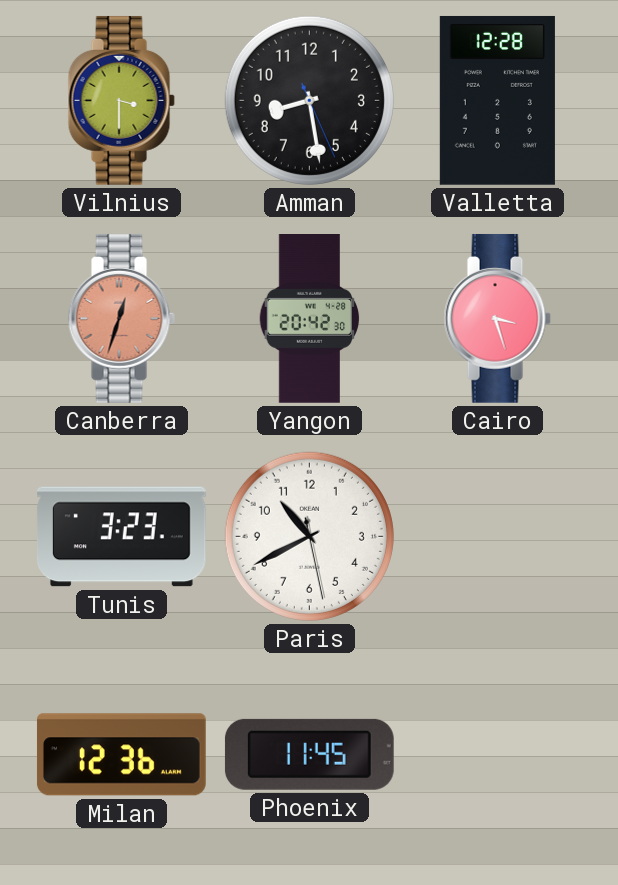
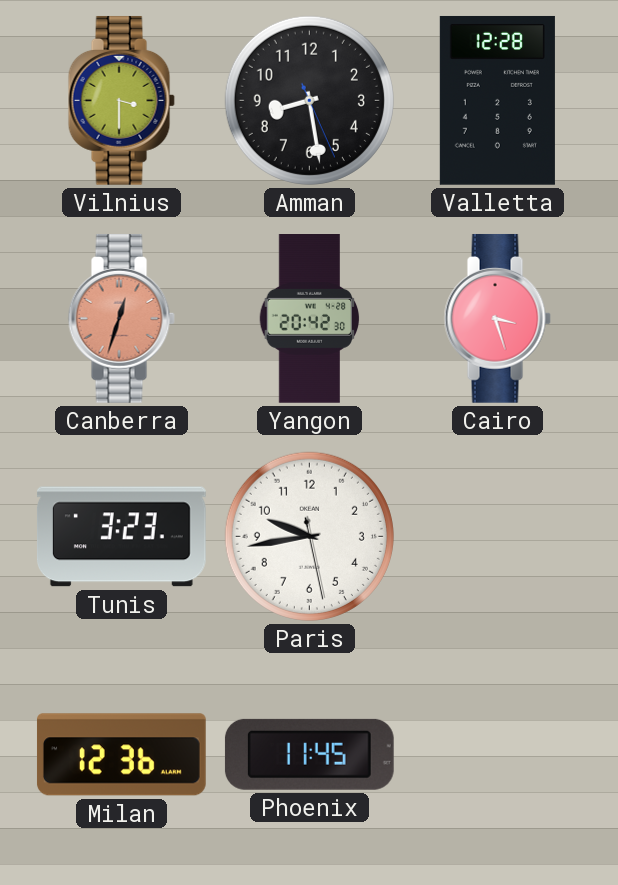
Paris: 10:40 -> 9:43
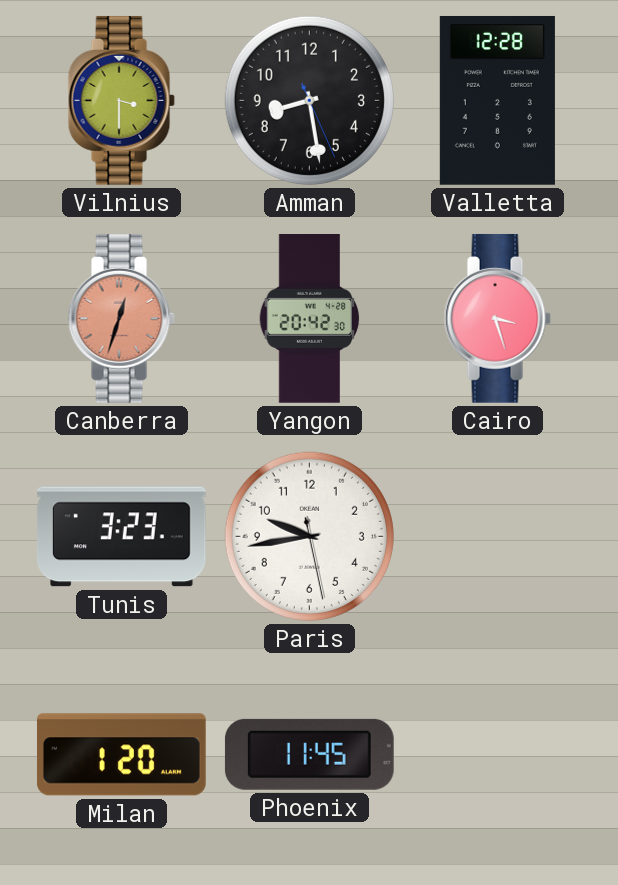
Milan: 12:36 -> 1:20
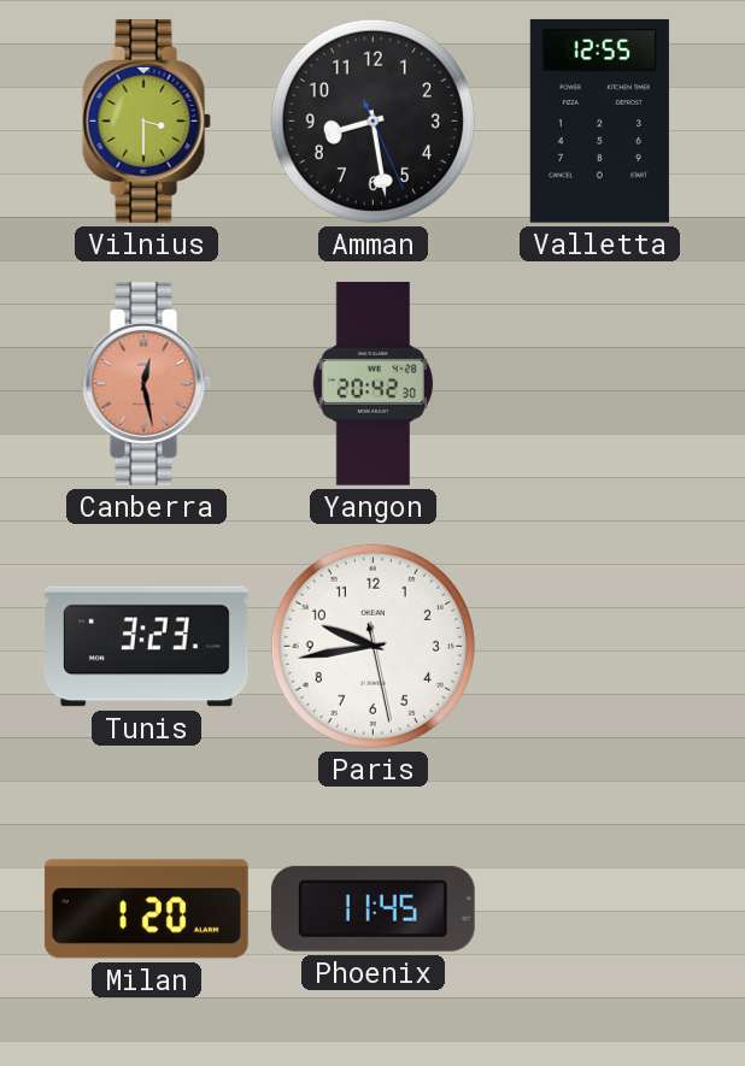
Valletta: 12:28 -> 12:55
Canberra: 12:33 -> 12:28
Cairo: 3:27 -> none
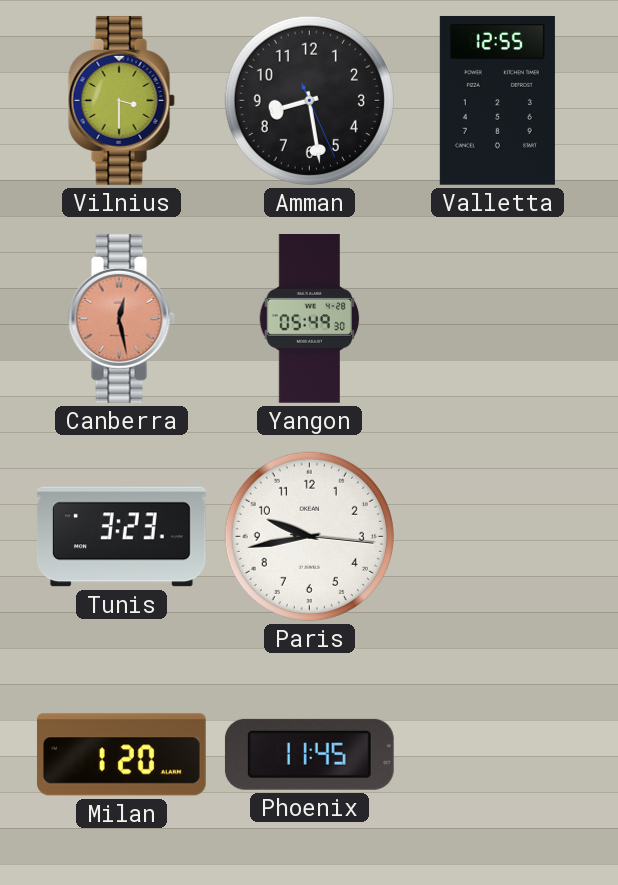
Yangon: 20:42 -> 05:49
Paris: 9:43:28 -> 9:43:16
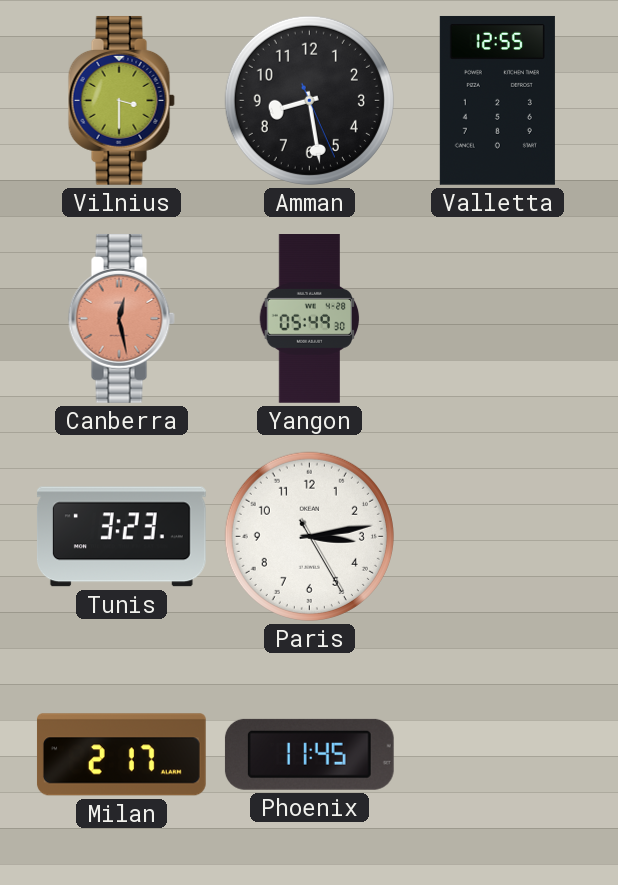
Paris: 9:43 -> 3:13
Milan: 1:20 -> 2:17
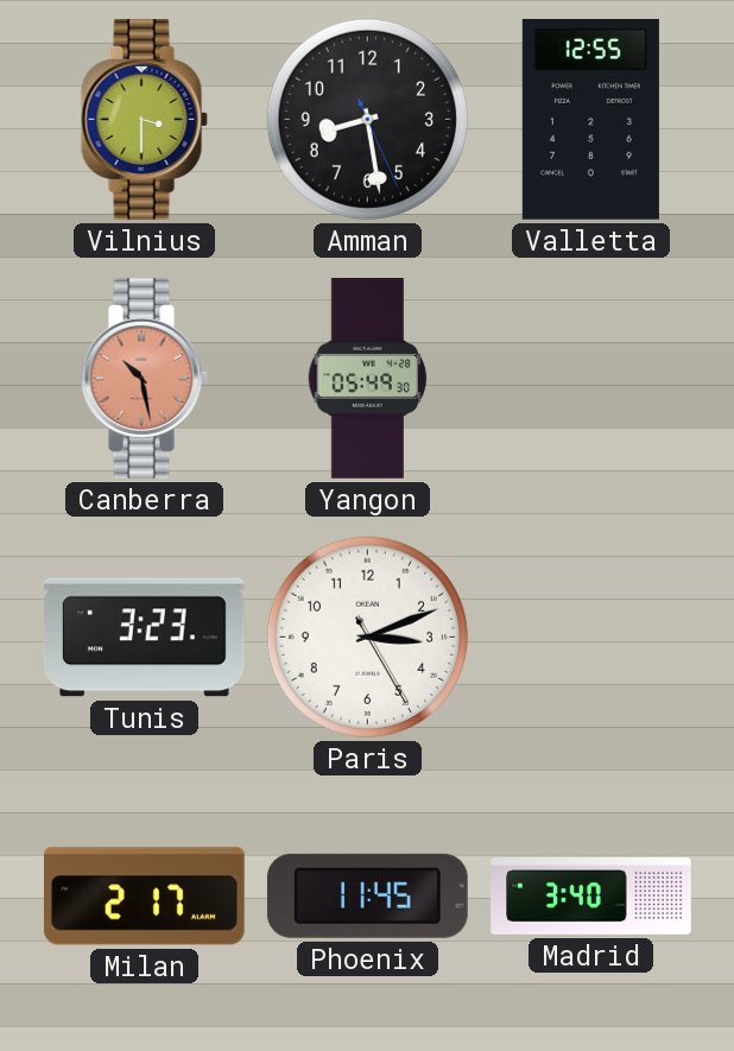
Canberra: 12:28 -> 10:28
Paris: 3:13 -> 3:11
Madrid: none -> 3:40
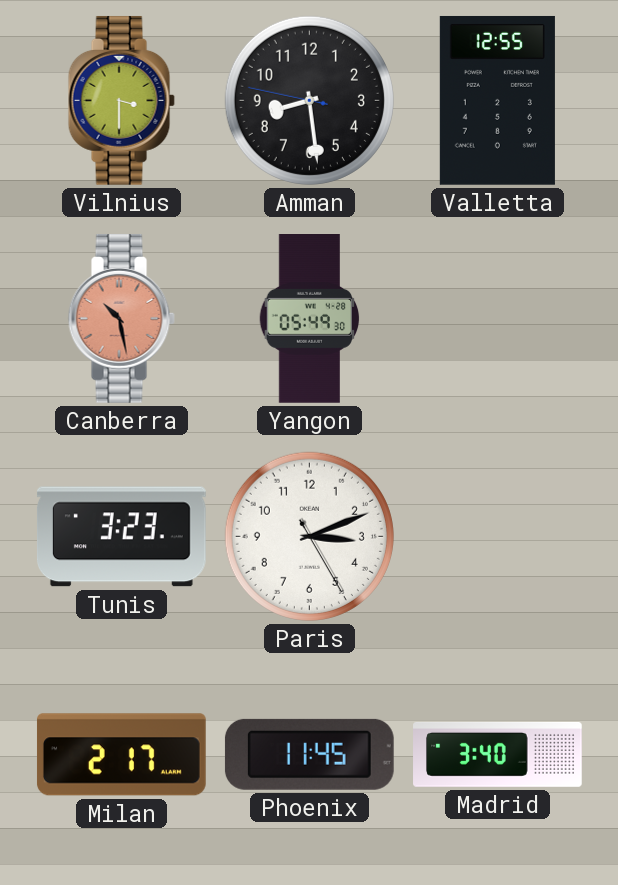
Amman: 8:28:26 -> 8:28:47
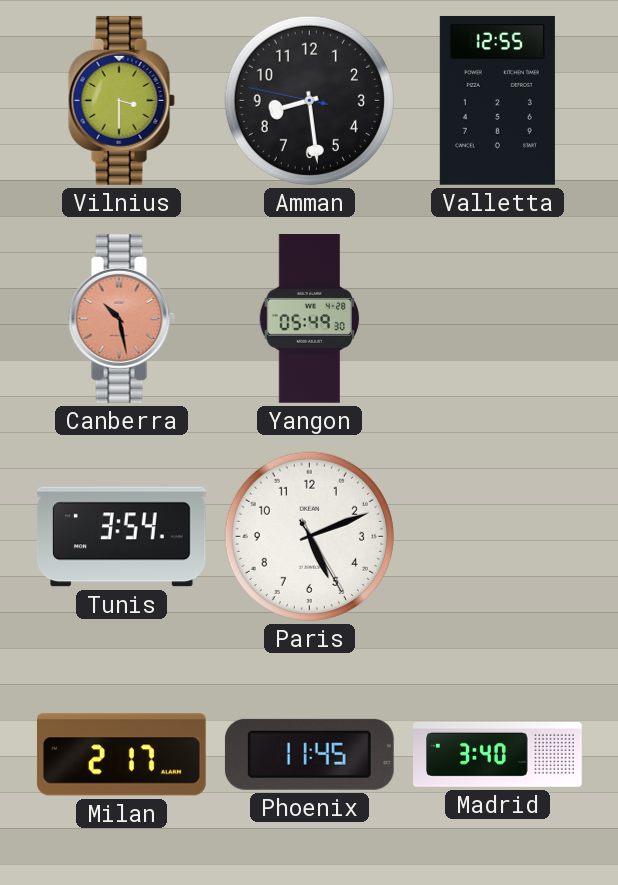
Tunis: 3:23 -> 3:54
Paris: 3:11 -> 5:11
